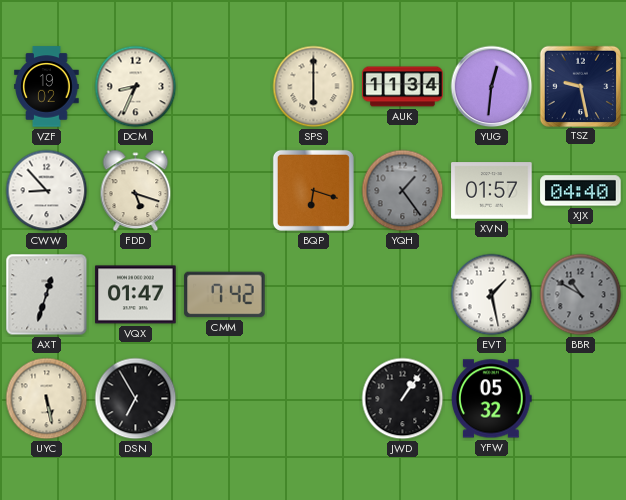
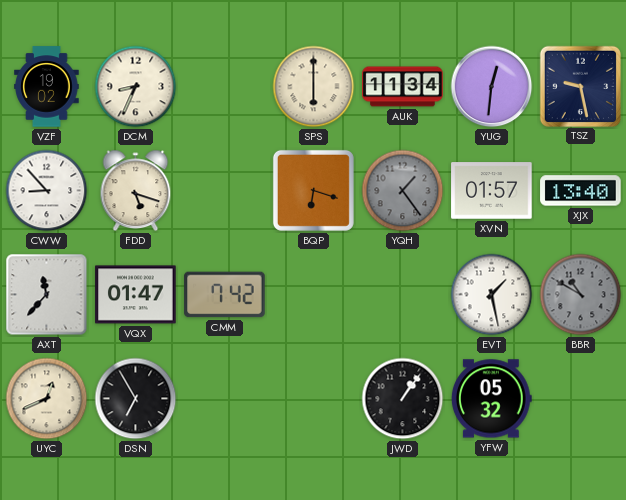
XJX: 04:40 -> 13:40
AXT: 12:33 -> 11:37
UYC: 5:28 -> 12:41
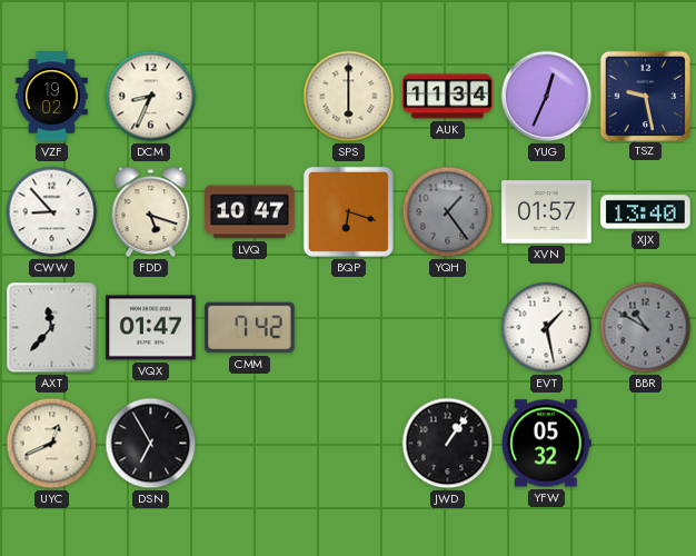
YUG: 12:31 -> 12:34
LVQ: none -> 10:47
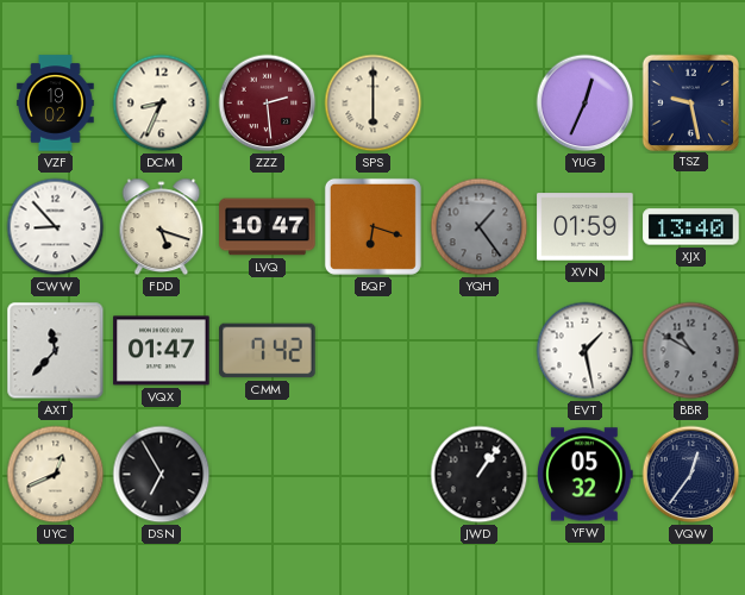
ZZZ: none -> 2:29
AUK: 11:34 -> none
XVN: 01:57 -> 01:59
VQW: none -> 12:36
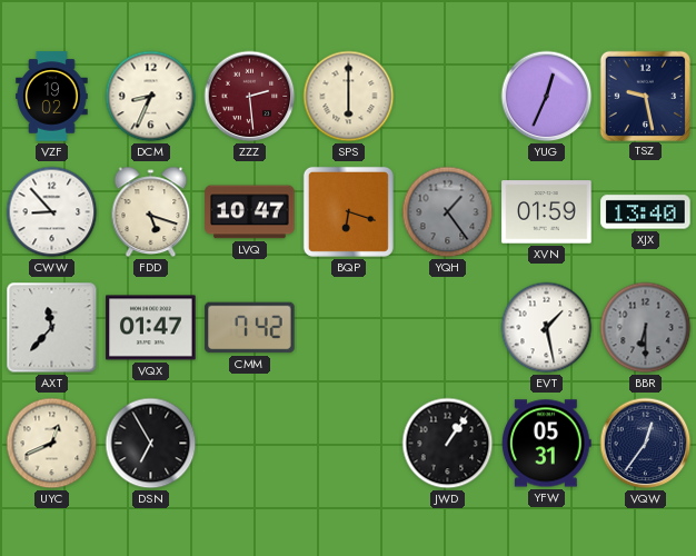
BBR: 10:50 -> 6:30
YFW: 05:32 -> 05:31
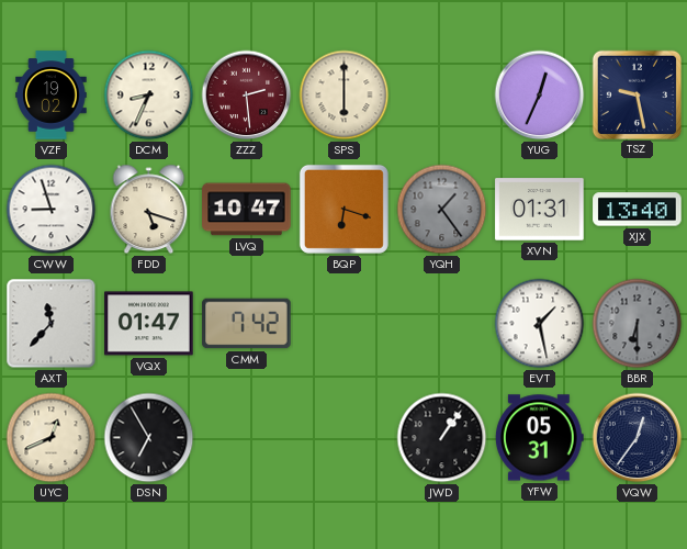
CWW: 8:53 -> 8:57
XVN: 01:59 -> 01:31
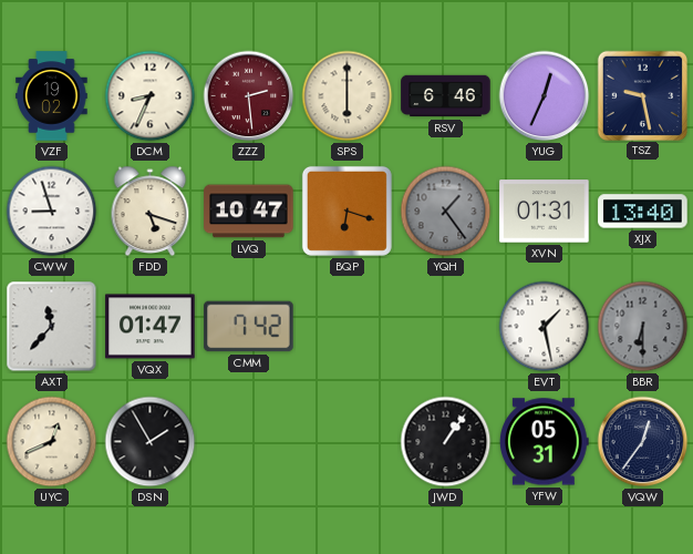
RSV: none -> 6:46
DSN: 6:55 -> 1:55
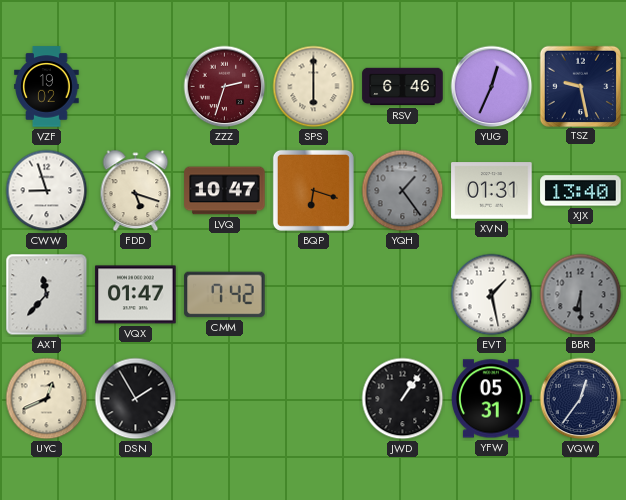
DCM: 8:34 -> none
ZZZ: 2:29 -> 2:33
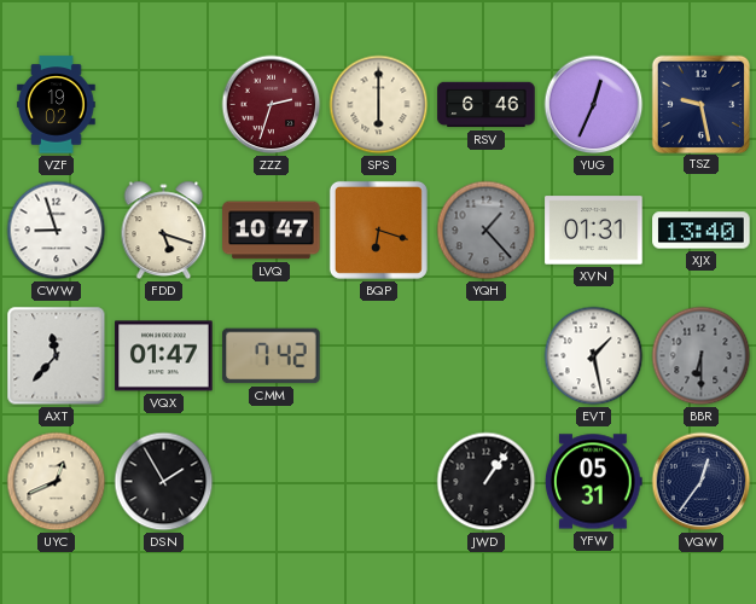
YQH: 1:24 -> 1:23
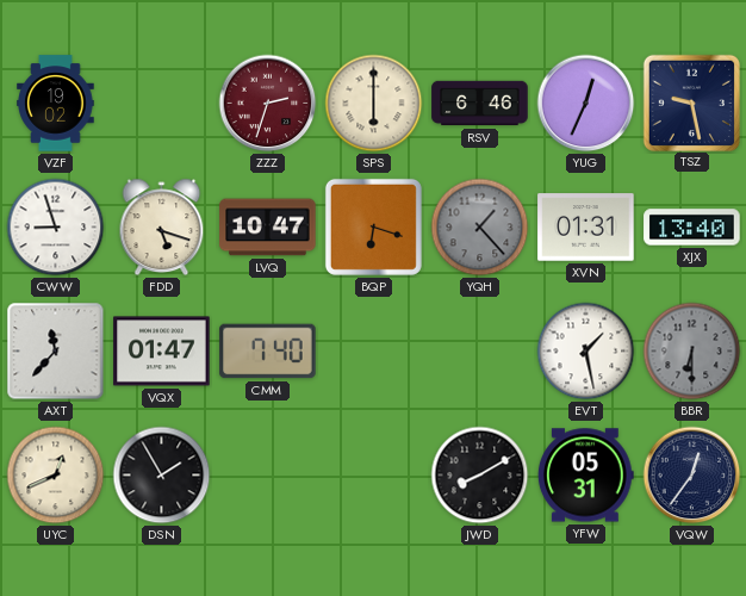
CMM: 7:42 -> 7:40
JWD: 1:06 -> 8:10
